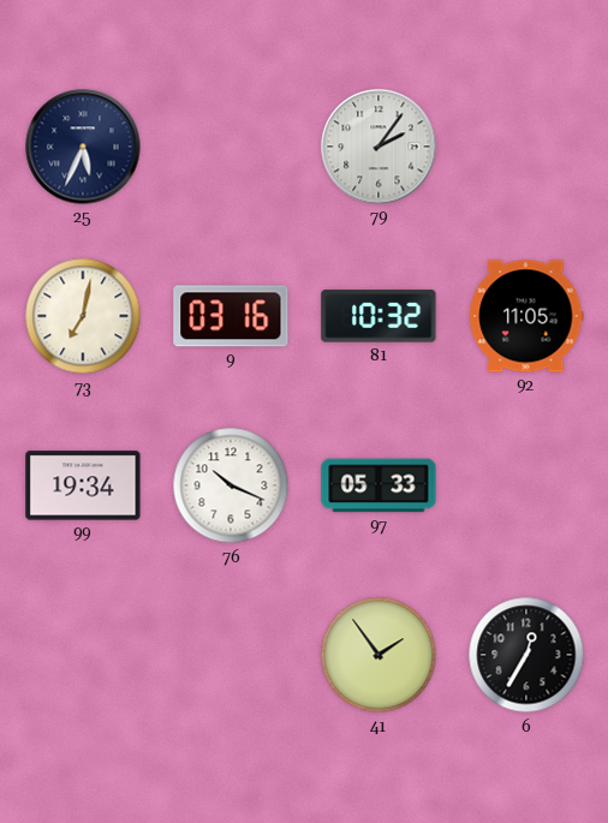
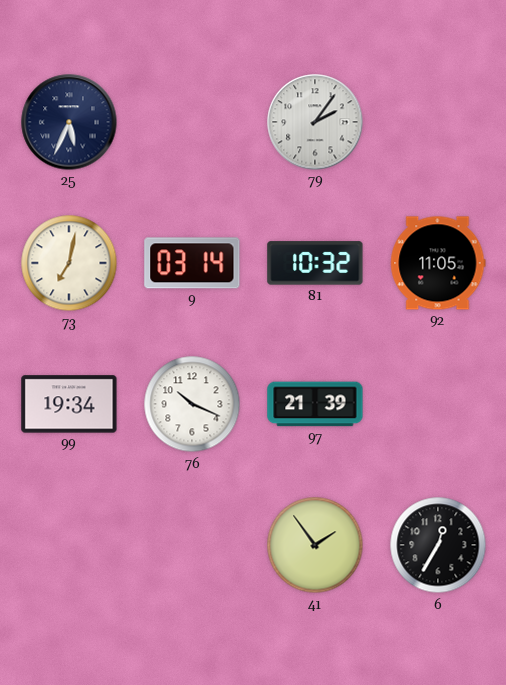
9: 03:16 -> 03:14
97: 05:33 -> 21:39
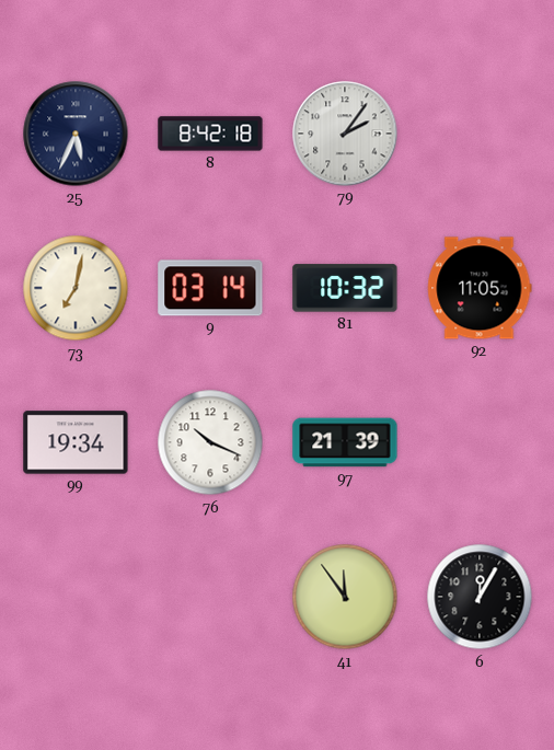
8: none -> 8:42
41: 1:54 -> 11:54
6: 12:35 -> 12:05
